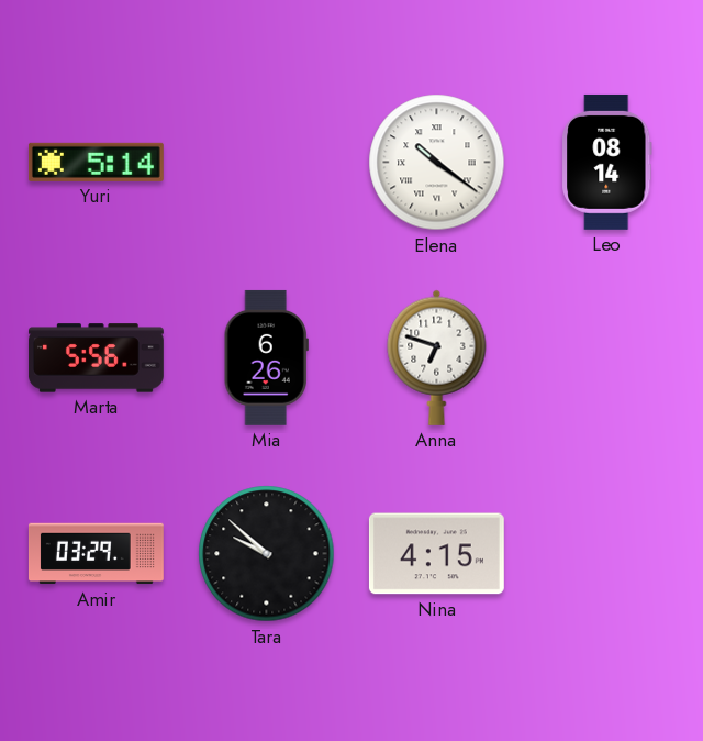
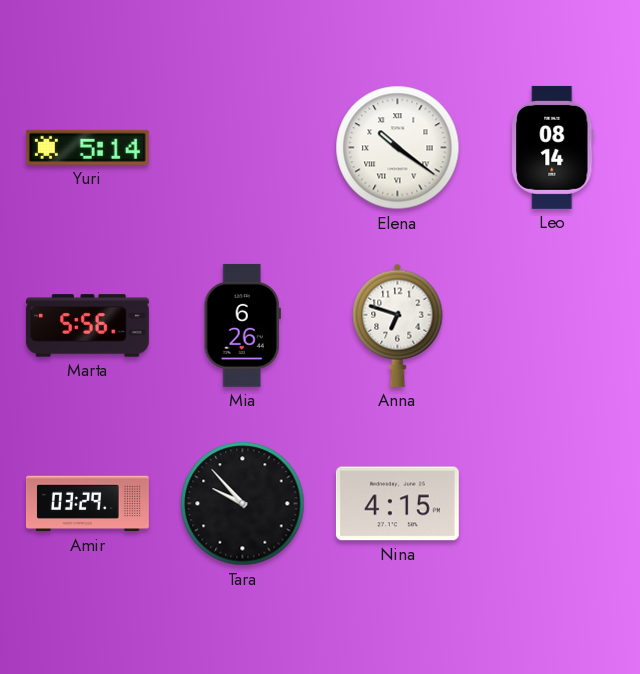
Tara: 9:52 -> 9:53
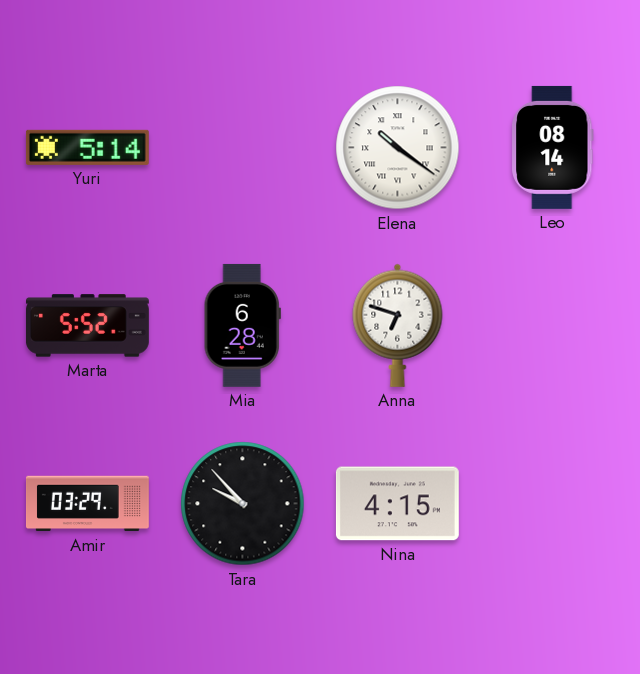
Marta: 5:56 -> 5:52
Mia: 6:26 -> 6:28
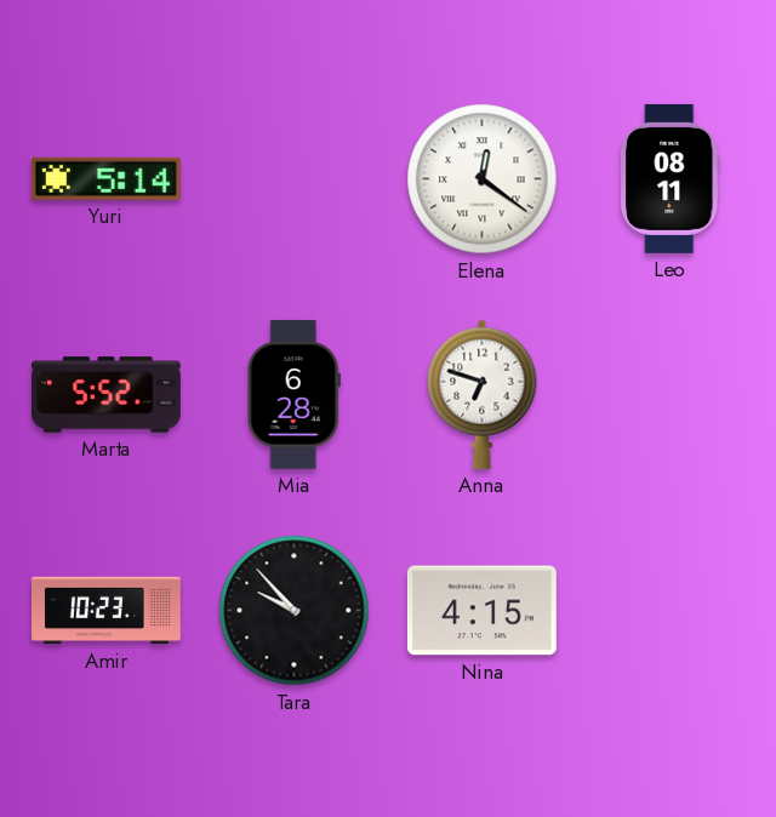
Elena: 10:21 -> 12:21
Leo: 08:14 -> 08:11
Amir: 03:29 -> 10:23
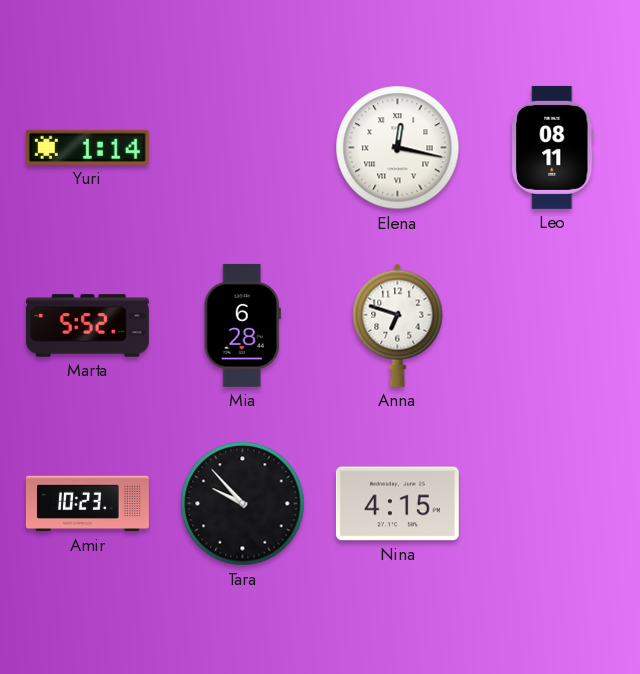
Yuri: 5:14 -> 1:14
Elena: 12:21 -> 12:17
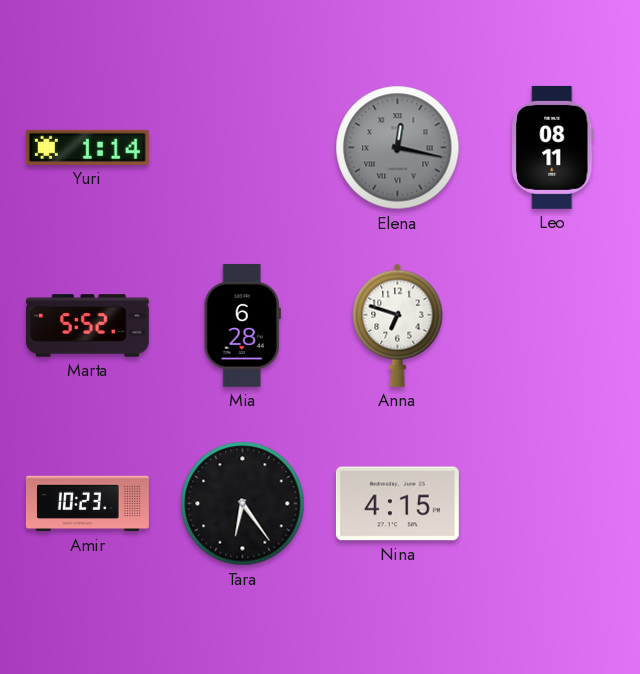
Elena dial: white -> grey
Tara: 9:53 -> 6:24
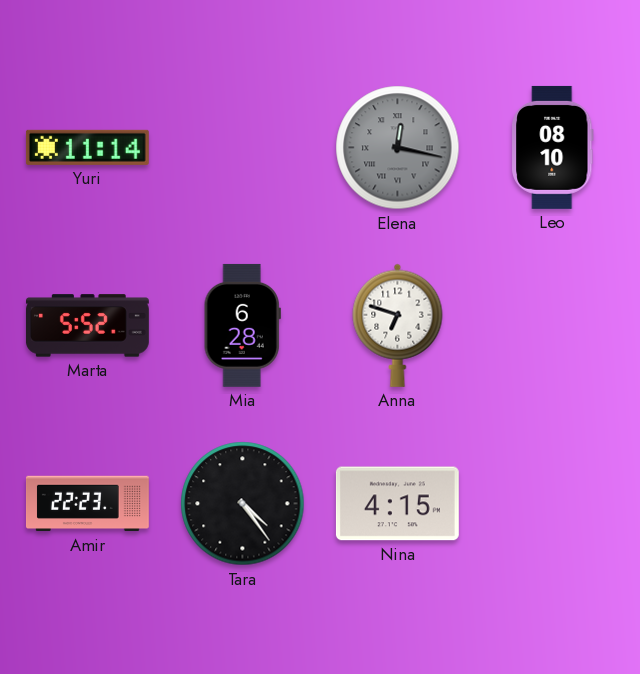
Yuri: 1:14 -> 11:14
Leo: 08:11 -> 08:10
Amir: 10:23 -> 22:23
Tara: 6:24 -> 4:24
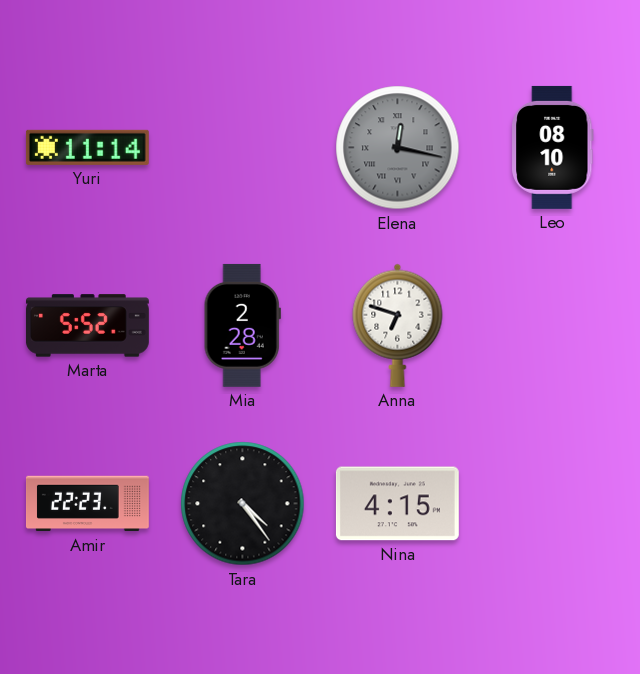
Mia: 6:28 -> 2:28
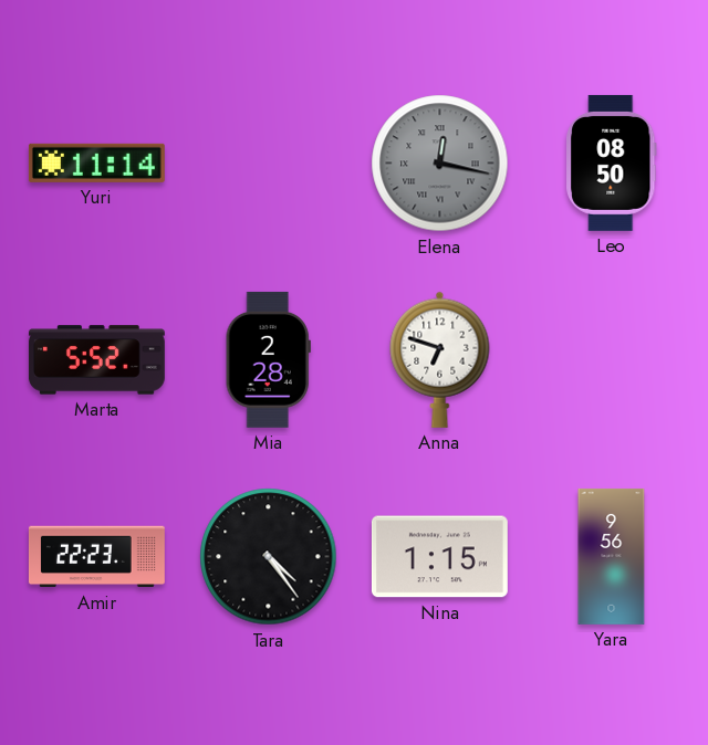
Leo: 08:10 -> 08:50
Nina: 4:15 -> 1:15
Yara: none -> 9:56
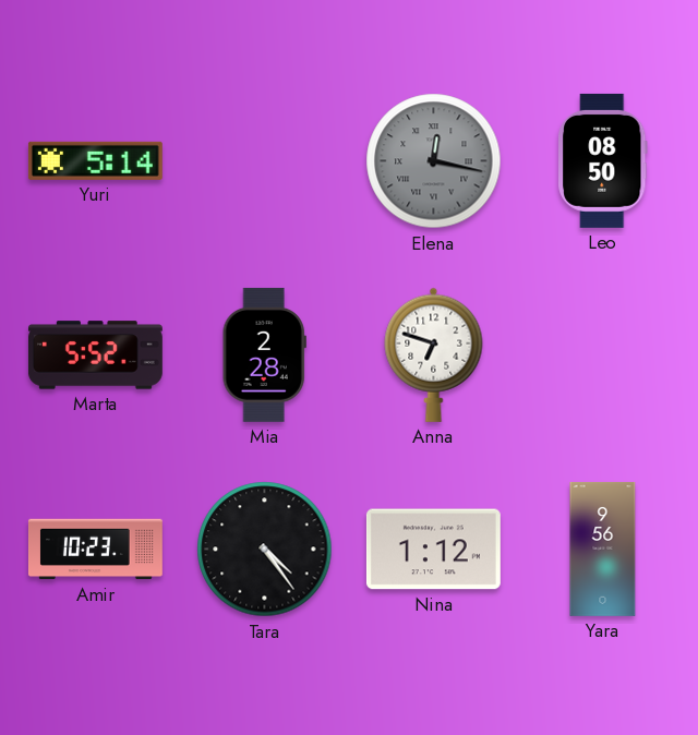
Yuri: 11:14 -> 5:14
Amir: 22:23 -> 10:23
Nina: 1:15 -> 1:12
